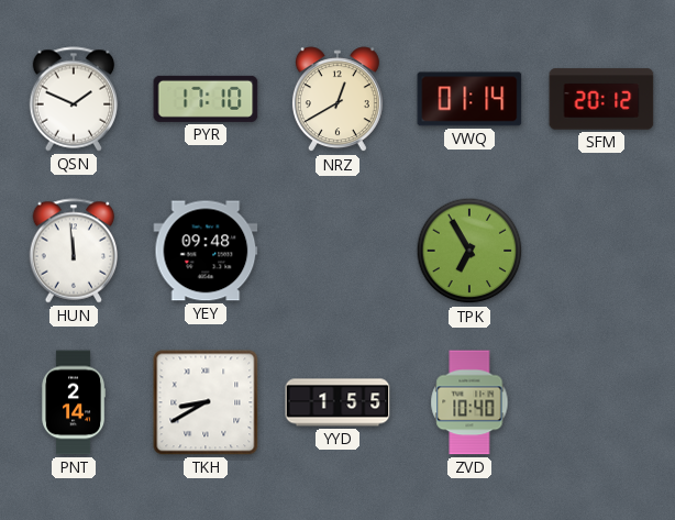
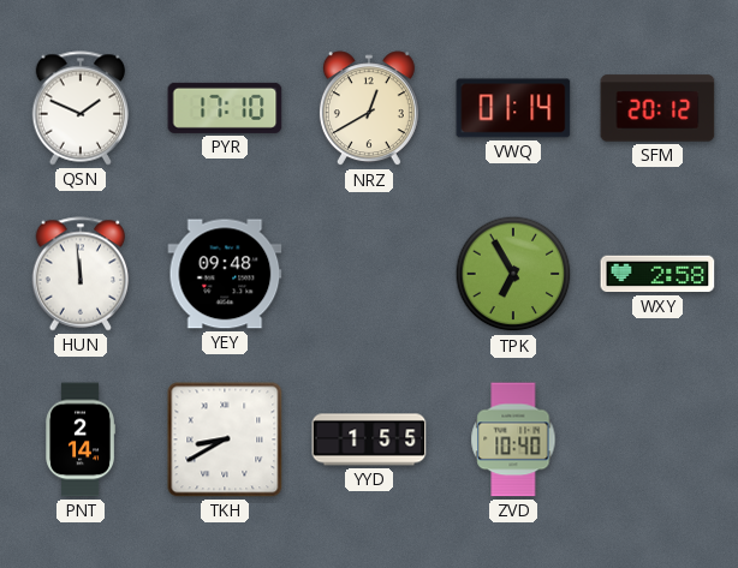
WXY: none -> 2:58
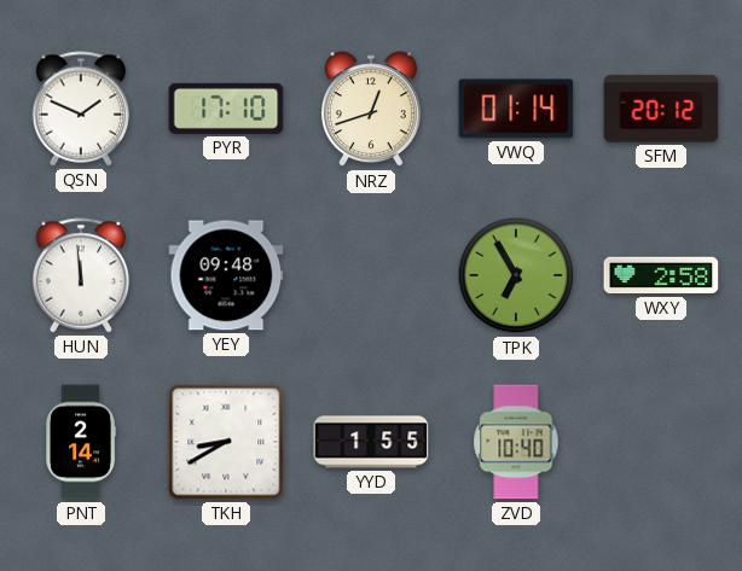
NRZ: 12:40 -> 12:42
